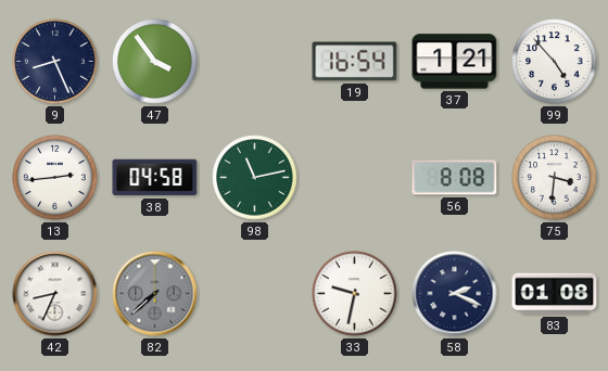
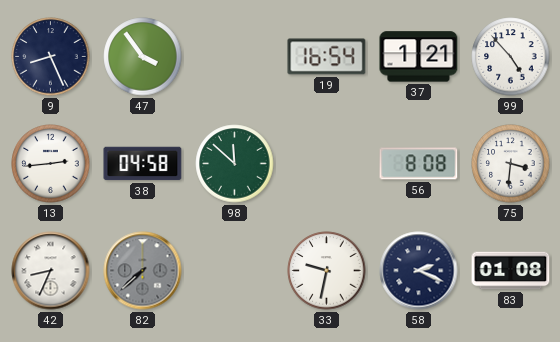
98: 11:13 -> 11:52
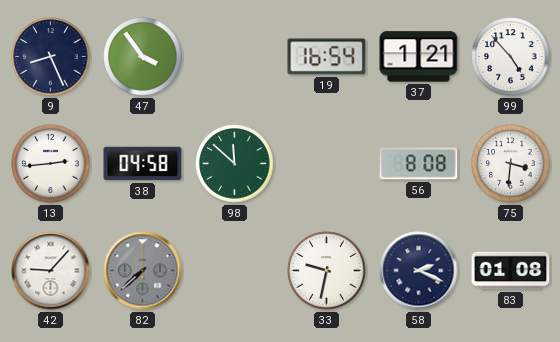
42: 8:34 -> 9:07
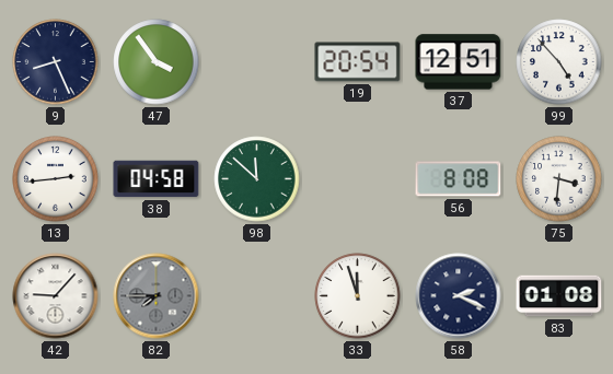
19: 16:54 -> 20:54
37: 1:21 -> 12:51
82: 7:38 -> 7:45
33: 9:32 -> 11:57
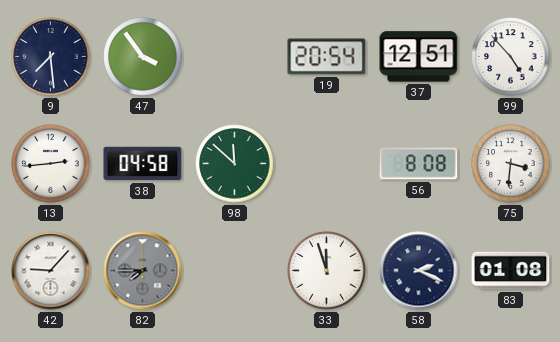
9: 8:26 -> 7:29
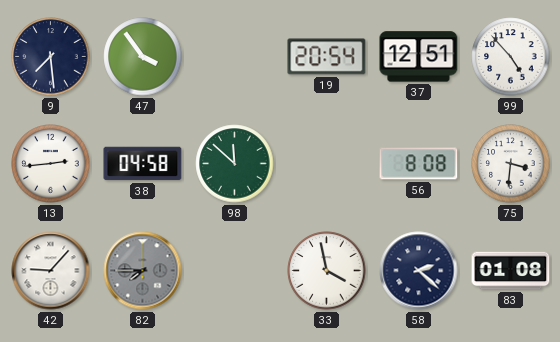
33: 11:57 -> 3:58
58: 2:19 -> 2:22
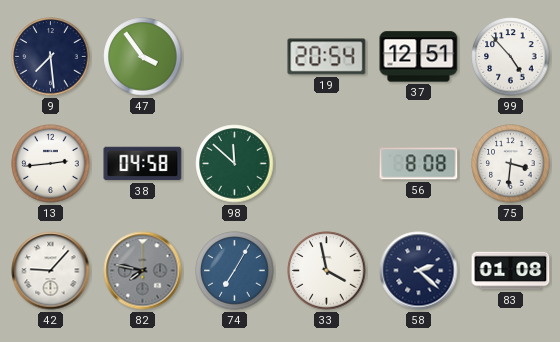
82: 7:45 -> 7:47
74: none -> 7:05
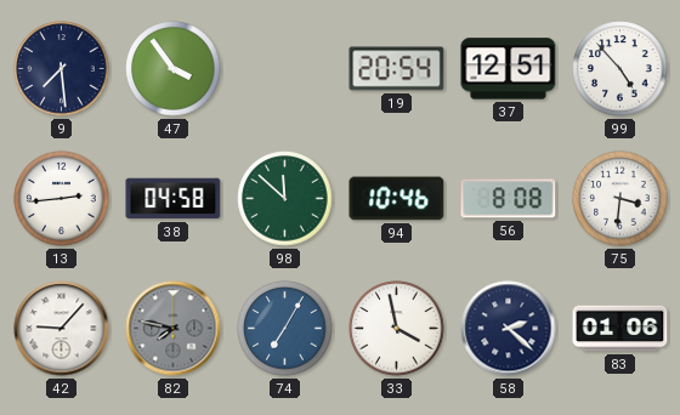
94: none -> 10:46
83: 01:08 -> 01:06
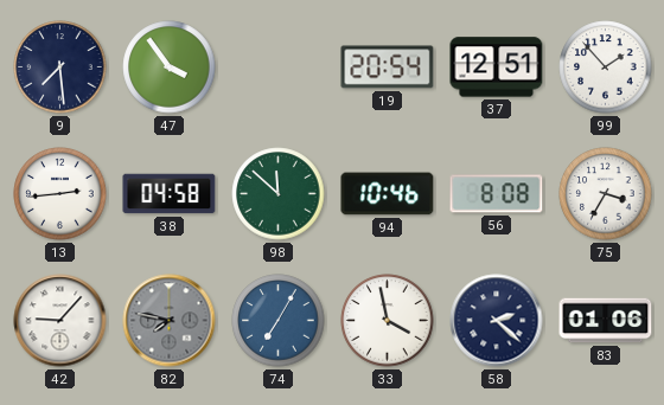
99: 4:53 -> 1:53
75: 3:31 -> 3:35
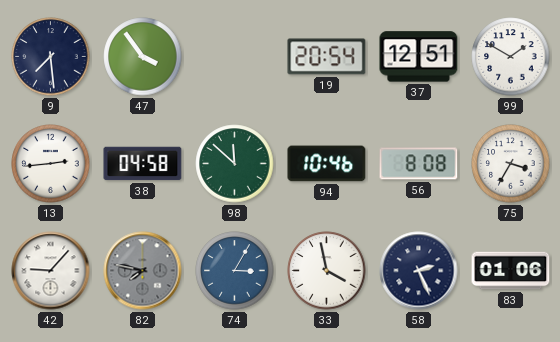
99: 1:53 -> 1:50
74: 7:05 -> 3:05
58: 2:22 -> 2:26
